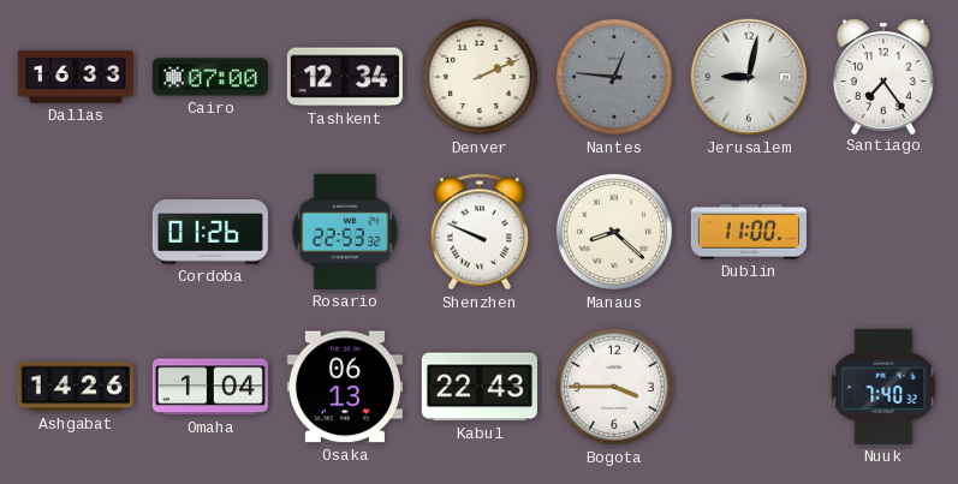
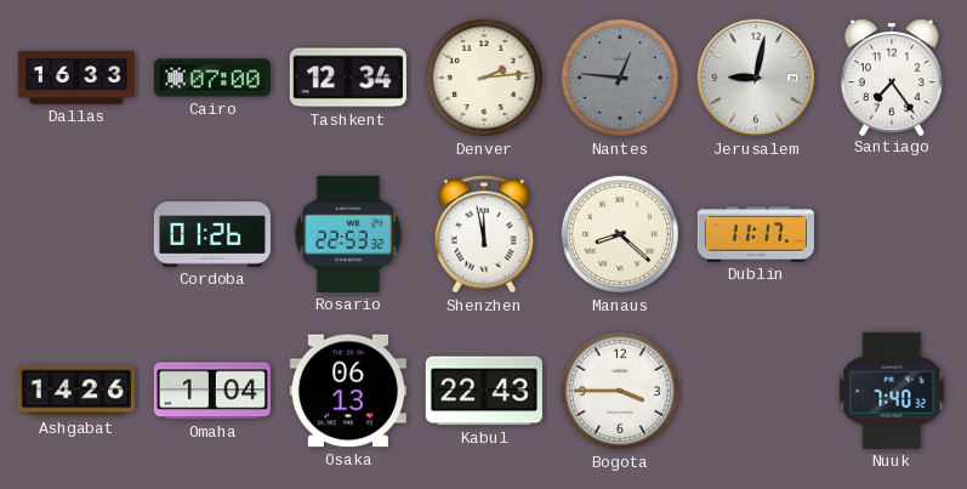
Denver: 2:11 -> 2:14
Shenzhen: 9:49 -> 11:58
Dublin: 11:00 -> 11:17
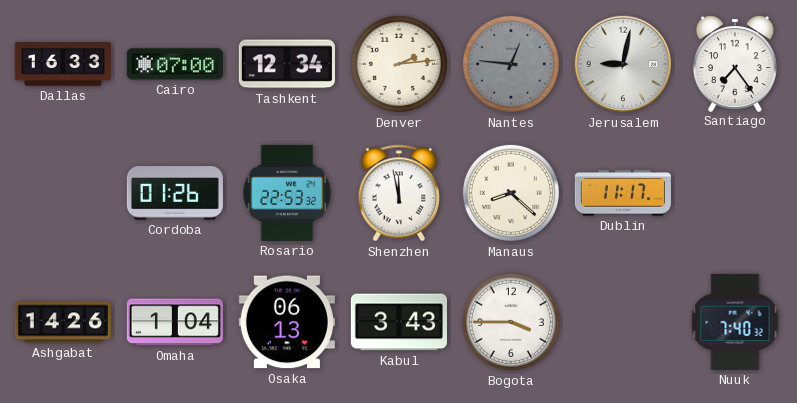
Kabul: 22:43 -> 3:43
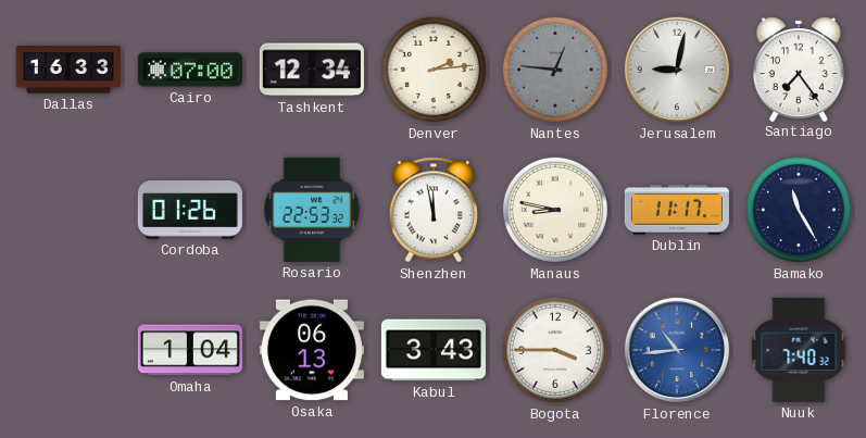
Manaus: 8:22 -> 8:47
Bamako: none -> 11:25
Ashgabat: 14:26 -> none
Florence: none -> 10:44
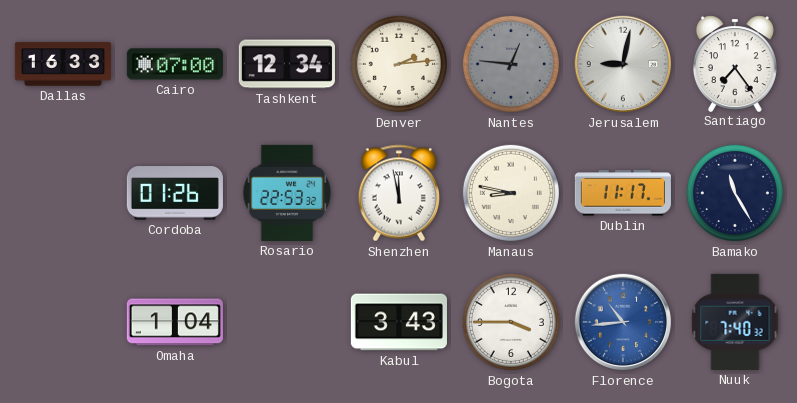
Osaka: 06:13 -> none
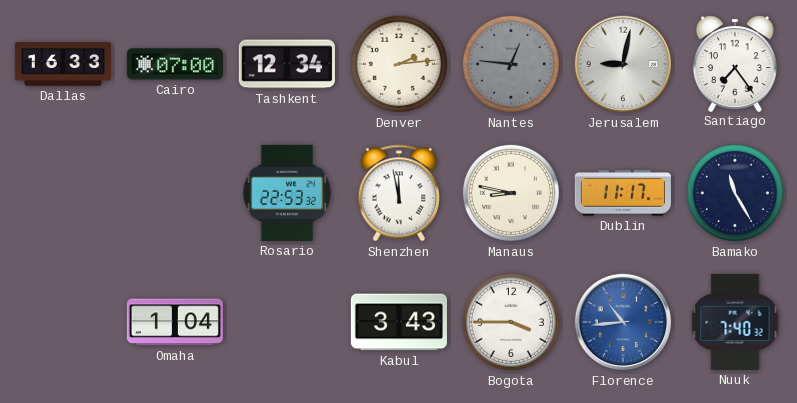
Cordoba: 01:26 -> none
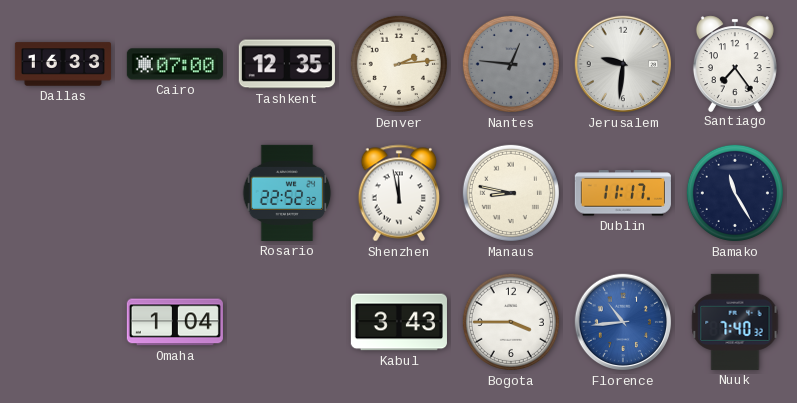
Tashkent: 12:34 -> 12:35
Jerusalem: 9:02 -> 9:31
Rosario: 22:53 -> 22:52
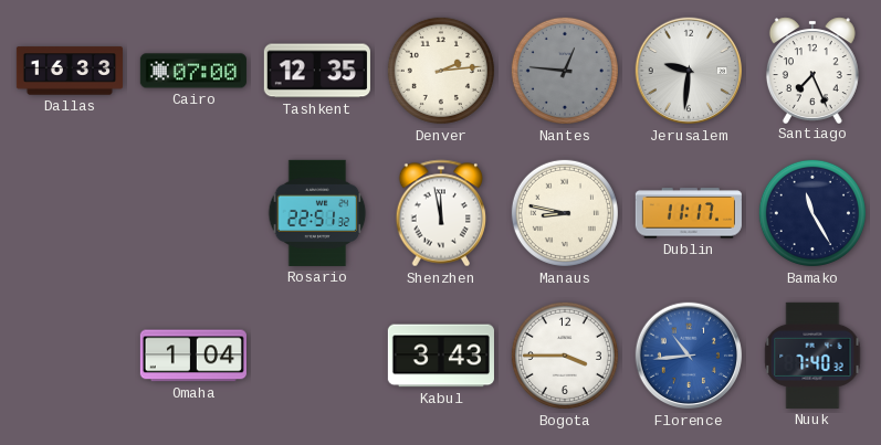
Santiago: 7:24 -> 7:26
Rosario: 22:52 -> 22:51
